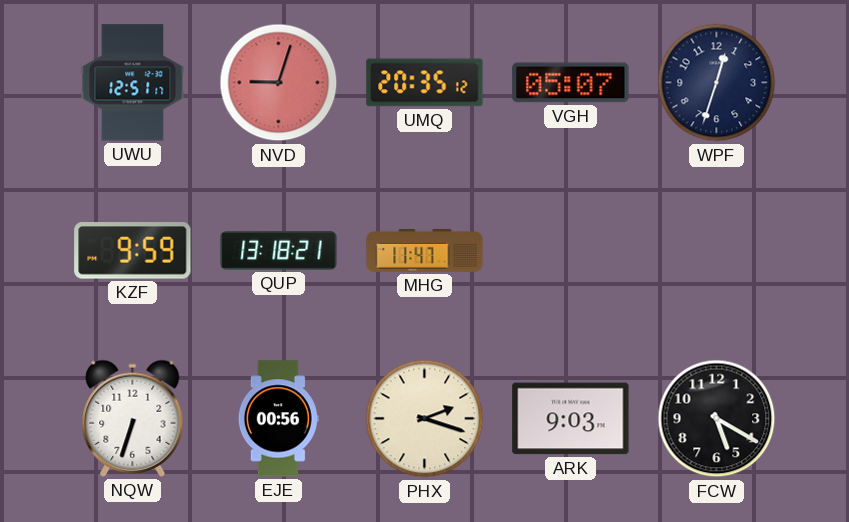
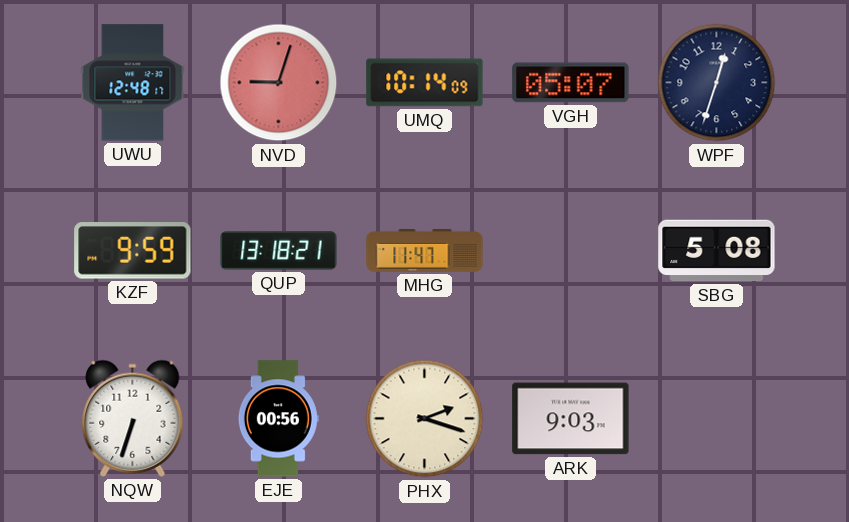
UWU: 12:51 -> 12:48
UMQ: 20:35 -> 10:14
SBG: none -> 5:08
FCW: 5:20 -> none
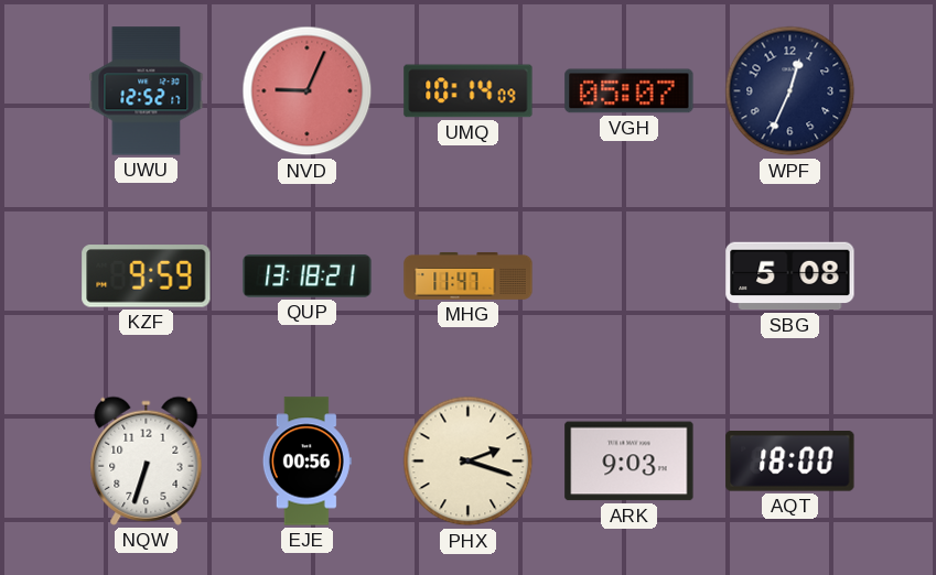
UWU: 12:48 -> 12:52
NVD: 9:03 -> 9:04
WPF: 12:33 -> 12:34
AQT: none -> 18:00
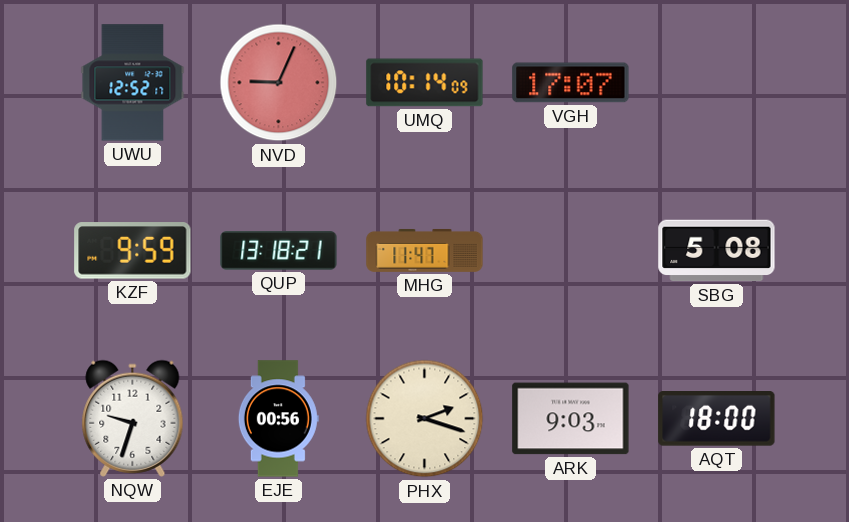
VGH: 05:07 -> 17:07
WPF: 12:34 -> none
NQW: 6:33 -> 9:33
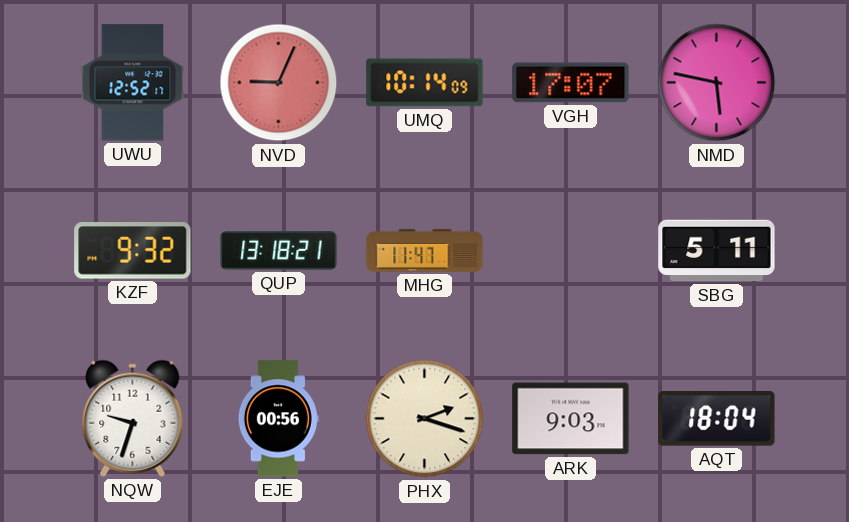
NMD: none -> 5:47
KZF: 9:59 -> 9:32
SBG: 5:08 -> 5:11
AQT: 18:00 -> 18:04
